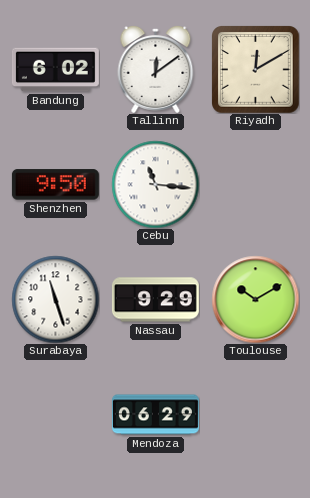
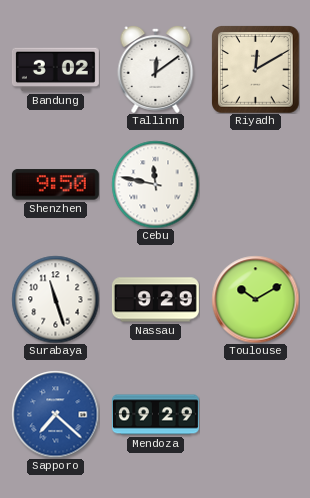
Bandung: 6:02 -> 3:02
Cebu: 11:16 -> 11:47
Sapporo: none -> 7:22
Mendoza: 06:29 -> 09:29
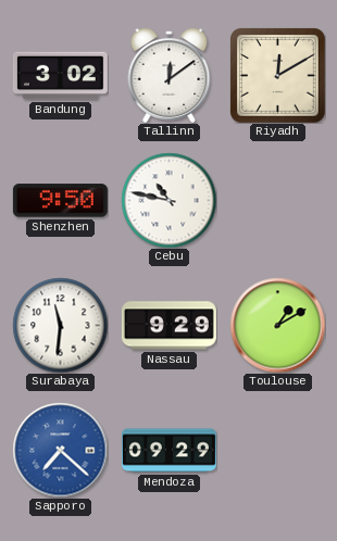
Cebu: 11:47 -> 10:47
Surabaya: 11:27 -> 11:31
Toulouse: 10:10 -> 1:10
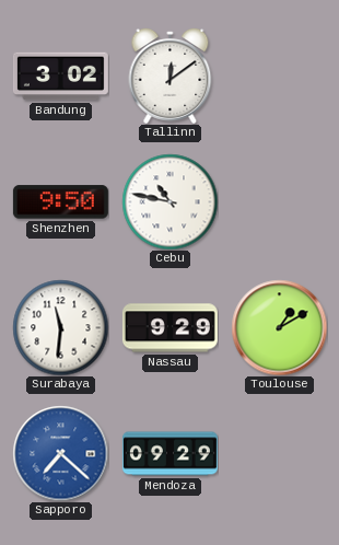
Riyadh: 12:10 -> none
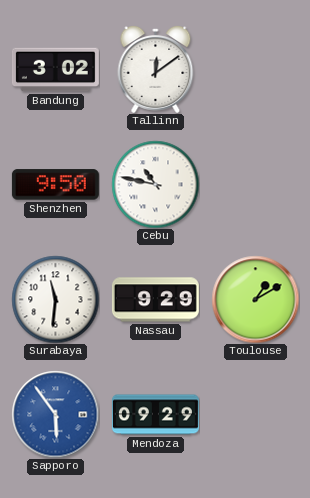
Sapporo: 7:22 -> 5:54
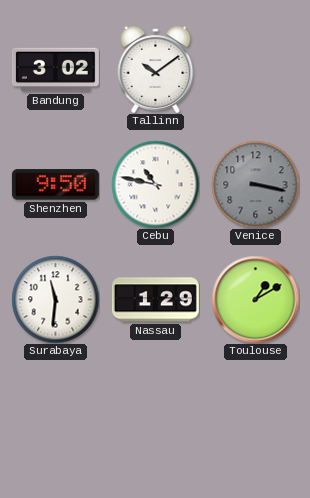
Tallinn: 12:09 -> 10:09
Venice: none -> 3:17
Nassau: 9:29 -> 1:29
Sapporo: 5:54 -> none
Mendoza: 09:29 -> none
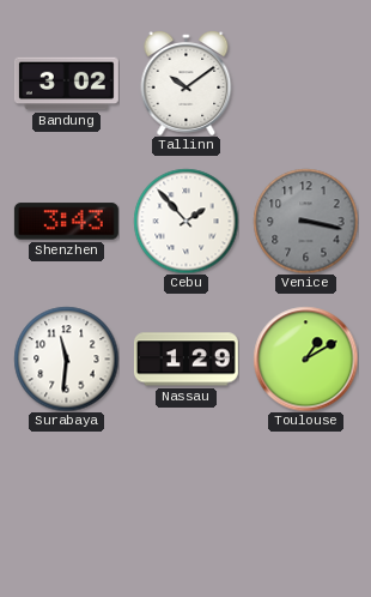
Shenzhen: 9:50 -> 3:43
Cebu: 10:47 -> 1:53
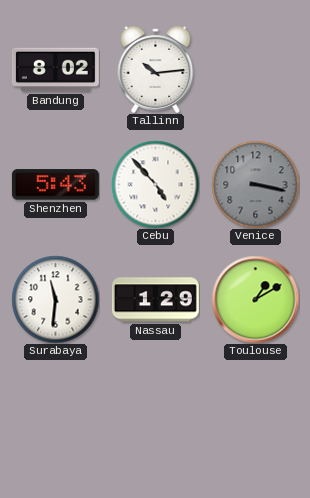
Bandung: 3:02 -> 8:02
Tallinn: 10:09 -> 10:14
Shenzhen: 3:43 -> 5:43
Cebu: 1:53 -> 4:53
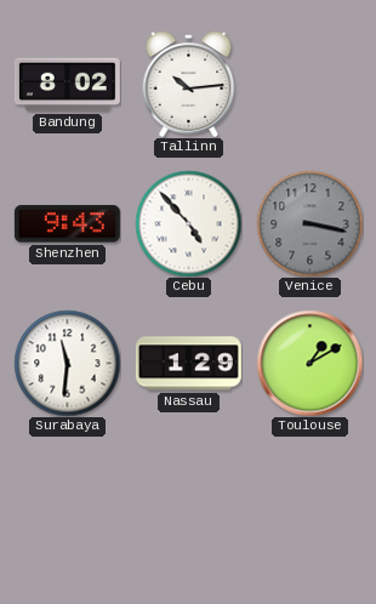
Shenzhen: 5:43 -> 9:43
